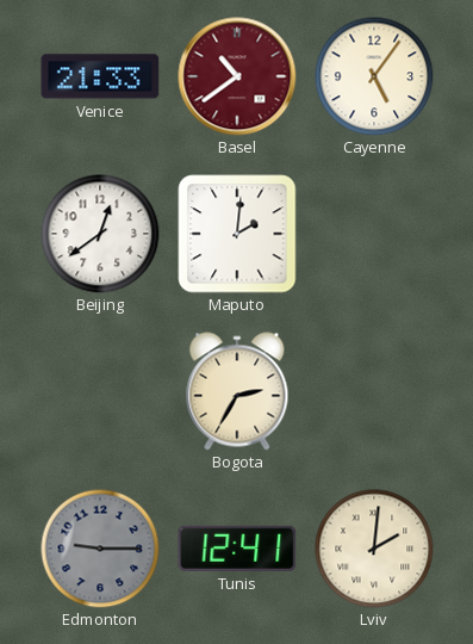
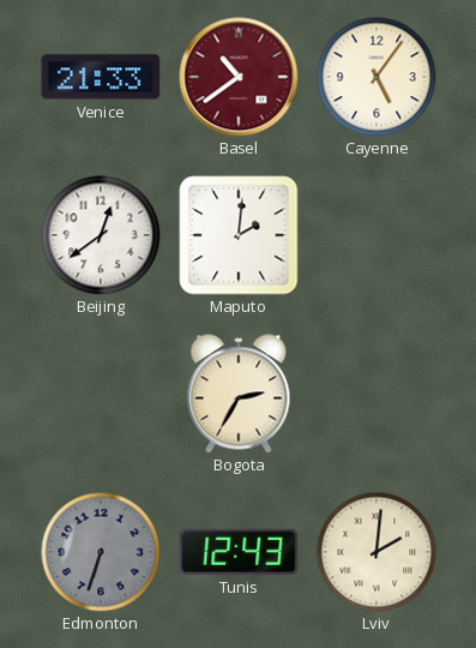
Edmonton: 9:15 -> 6:33
Tunis: 12:41 -> 12:43
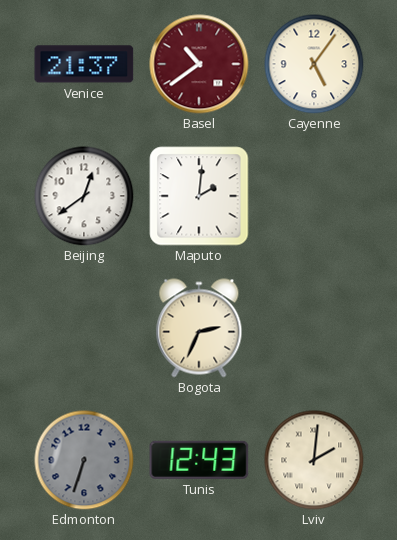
Venice: 21:33 -> 21:37
Bogota: 2:35 -> 2:34
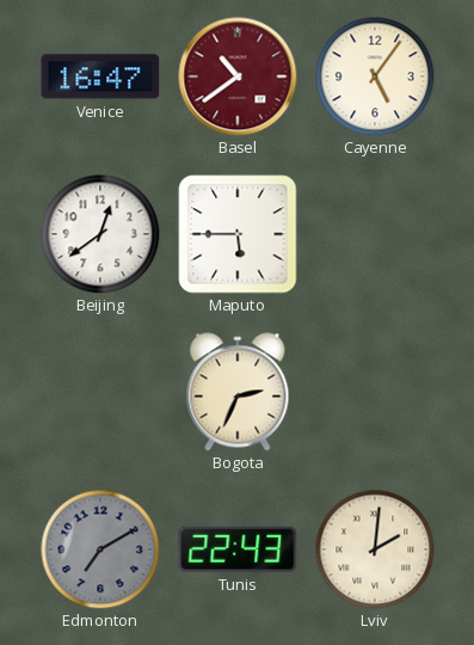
Venice: 21:37 -> 16:47
Maputo: 2:01 -> 5:45
Edmonton: 6:33 -> 7:10
Tunis: 12:43 -> 22:43
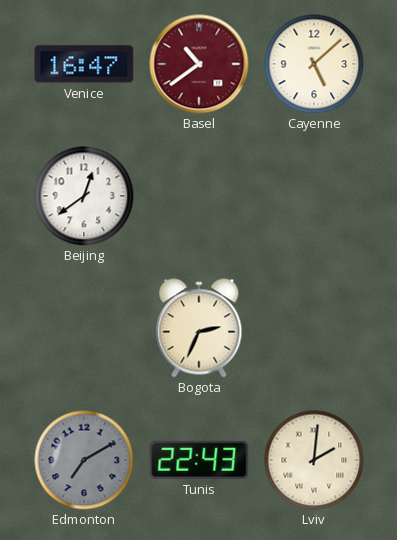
Cayenne: 5:06 -> 5:08
Maputo: 5:45 -> none
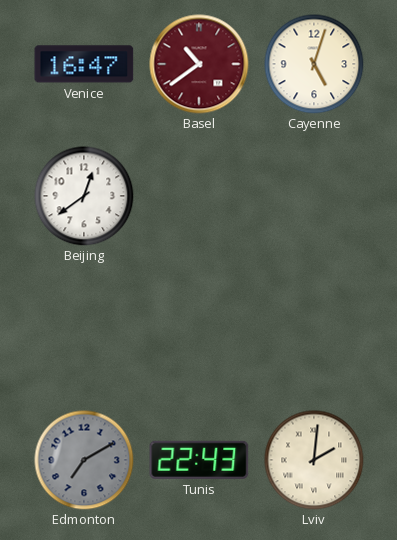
Cayenne: 5:08 -> 5:03
Bogota: 2:34 -> none
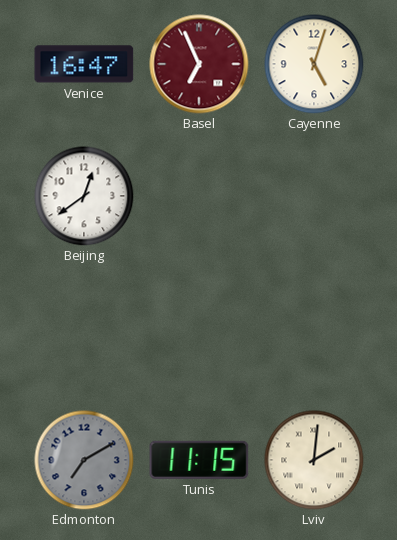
Basel: 10:39 -> 6:56
Tunis: 22:43 -> 11:15
